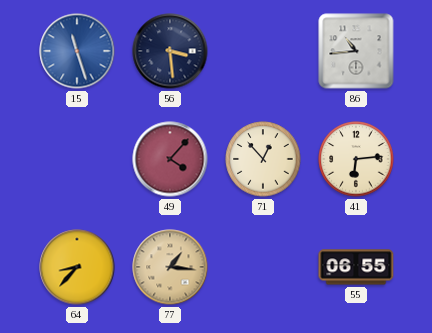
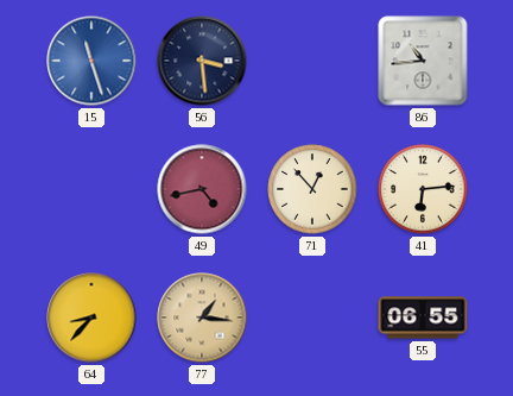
49: 4:07 -> 4:43
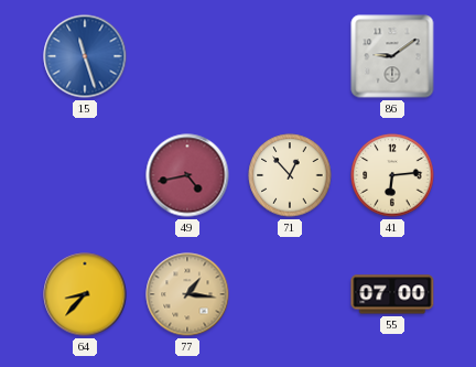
56: 3:29 -> none
86: 10:44 -> 9:09
55: 06:55 -> 07:00
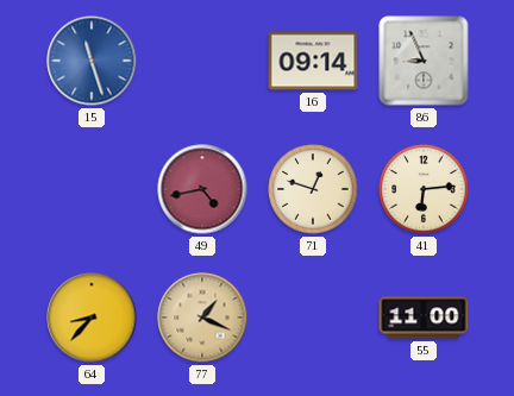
16: none -> 09:14
86: 9:09 -> 8:56
71: 12:53 -> 12:48
77: 1:16 -> 1:19
55: 07:00 -> 11:00
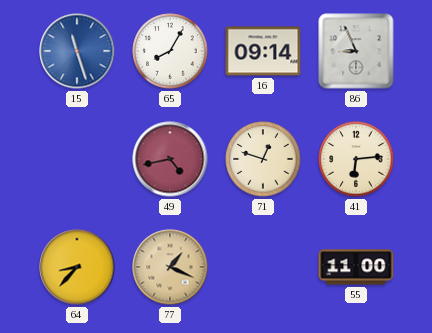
65: none -> 8:05
